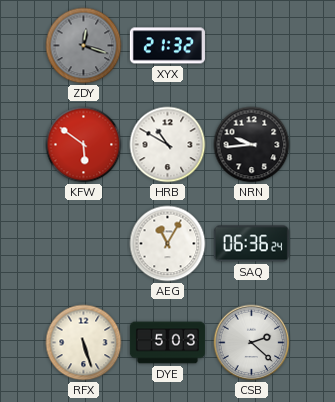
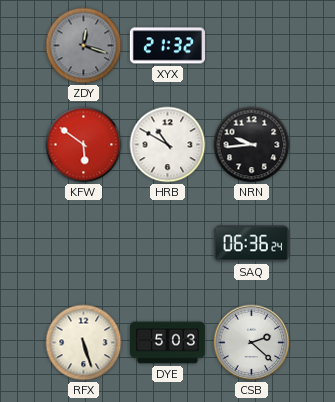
AEG: 11:05 -> none
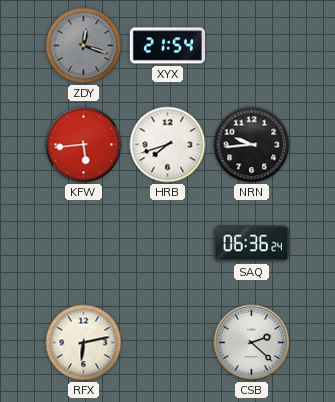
XYX: 21:32 -> 21:54
KFW: 5:51 -> 5:44
HRB: 10:50 -> 7:42
RFX: 5:27 -> 6:13
DYE: 5:03 -> none
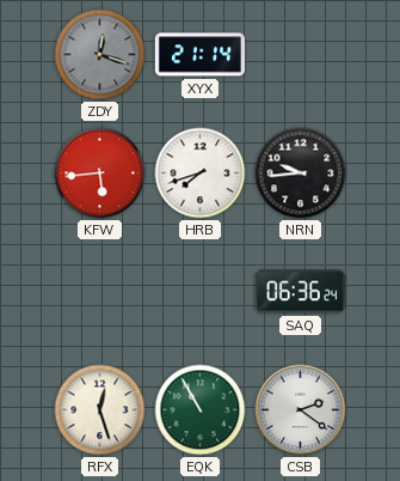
XYX: 21:54 -> 21:14
RFX: 6:13 -> 12:27
EQK: none -> 10:55
CSB: 2:22 -> 2:21
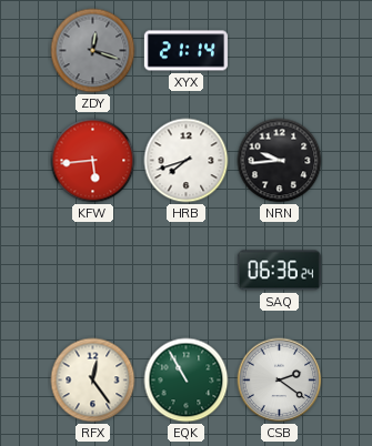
RFX: 12:27 -> 12:24
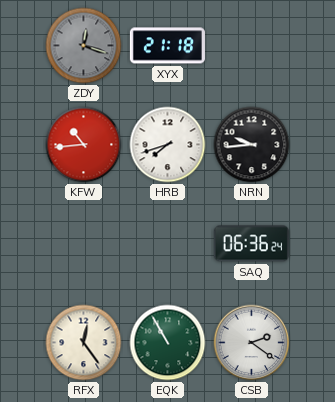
XYX: 21:14 -> 21:18
KFW: 5:44 -> 10:44
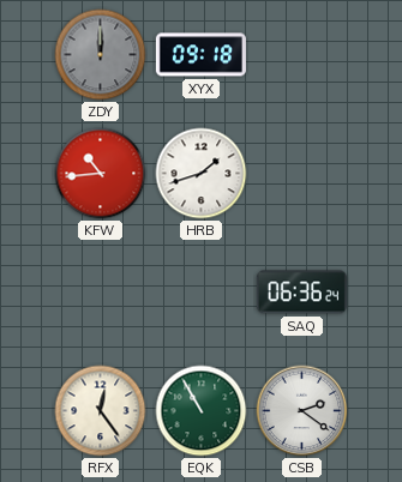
ZDY: 12:18 -> 12:00
XYX: 21:18 -> 09:18
HRB: 7:42 -> 1:42
NRN: 9:44 -> none
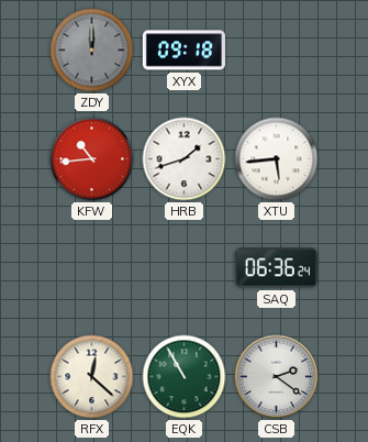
XTU: none -> 5:44
RFX: 12:24 -> 12:22
